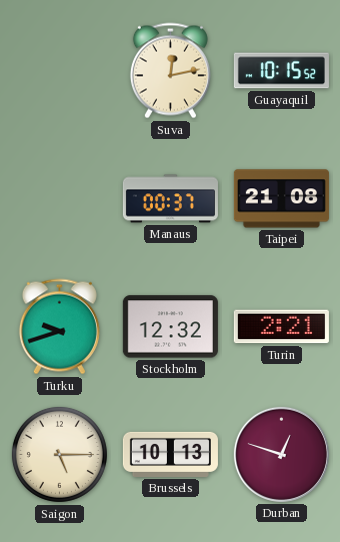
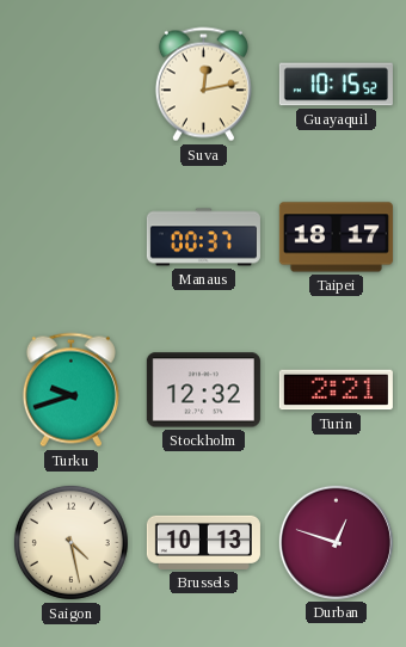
Taipei: 21:08 -> 18:17
Saigon: 5:15 -> 4:28
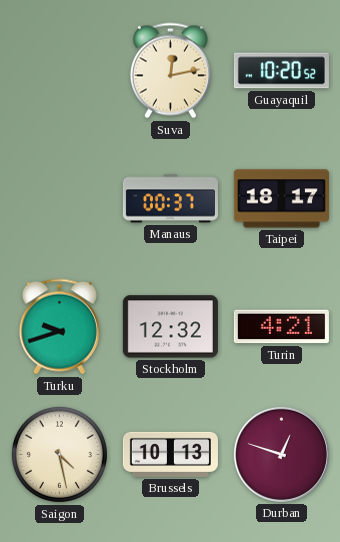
Guayaquil: 10:15 -> 10:20
Turin: 2:21 -> 4:21
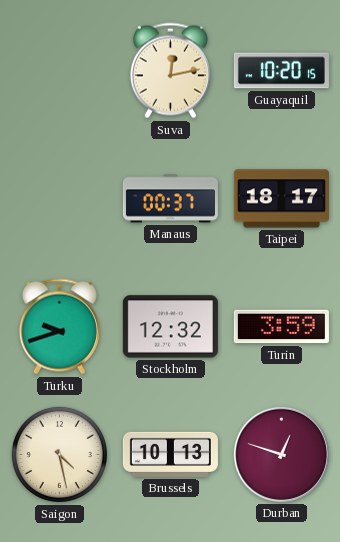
Guayaquil: 10:20:52 -> 10:20:15
Turin: 4:21 -> 3:59
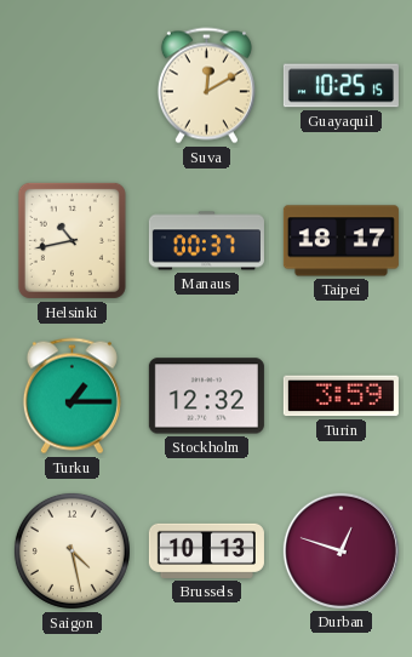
Suva: 12:13 -> 12:10
Guayaquil: 10:20 -> 10:25
Helsinki: none -> 10:43
Turku: 9:42 -> 1:15
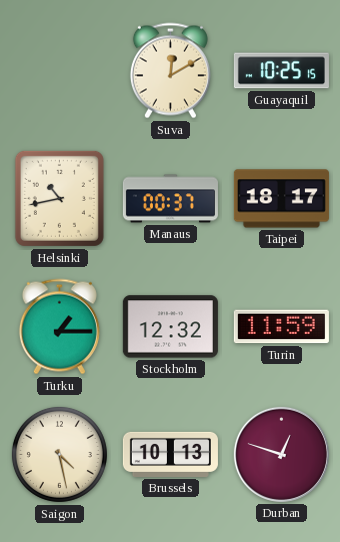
Turin: 3:59 -> 11:59
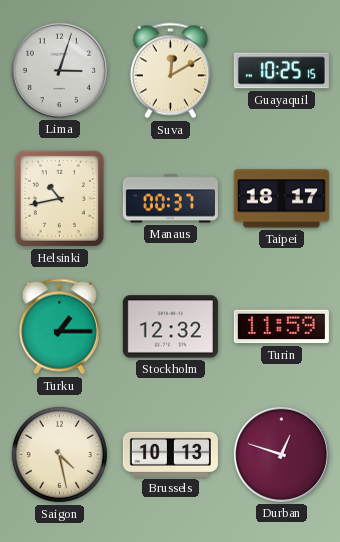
Lima: none -> 3:03
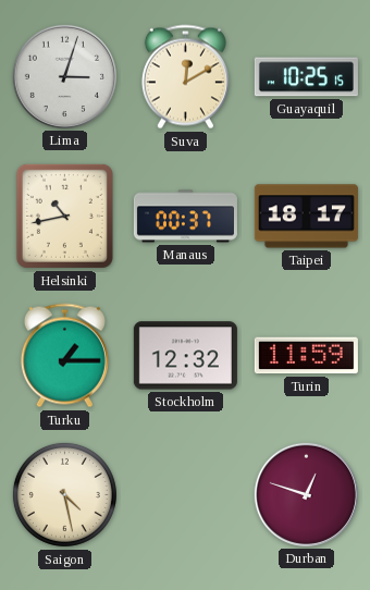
Brussels: 10:13 -> none
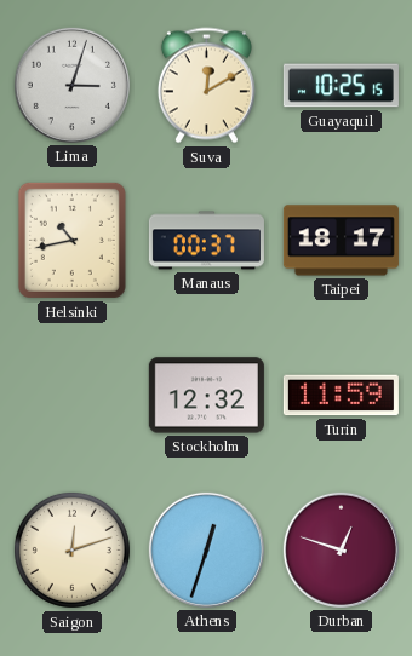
Turku: 1:15 -> none
Saigon: 4:28 -> 12:12
Athens: none -> 12:33
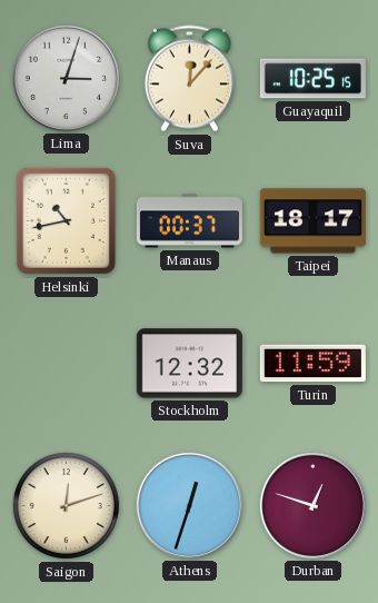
Suva: 12:10 -> 12:07
